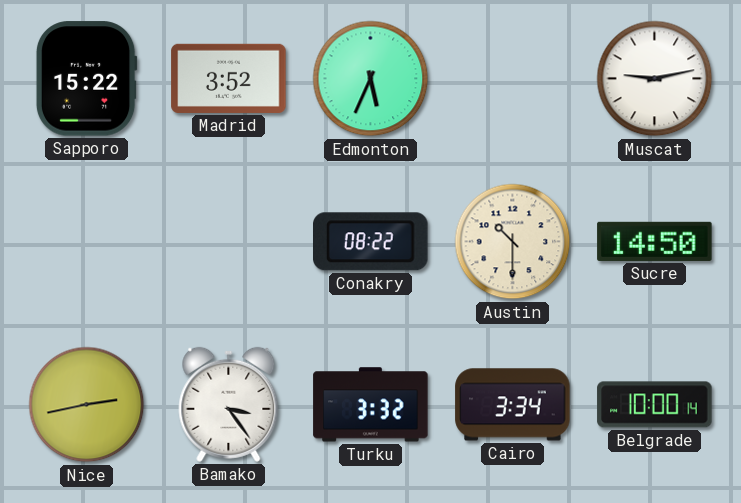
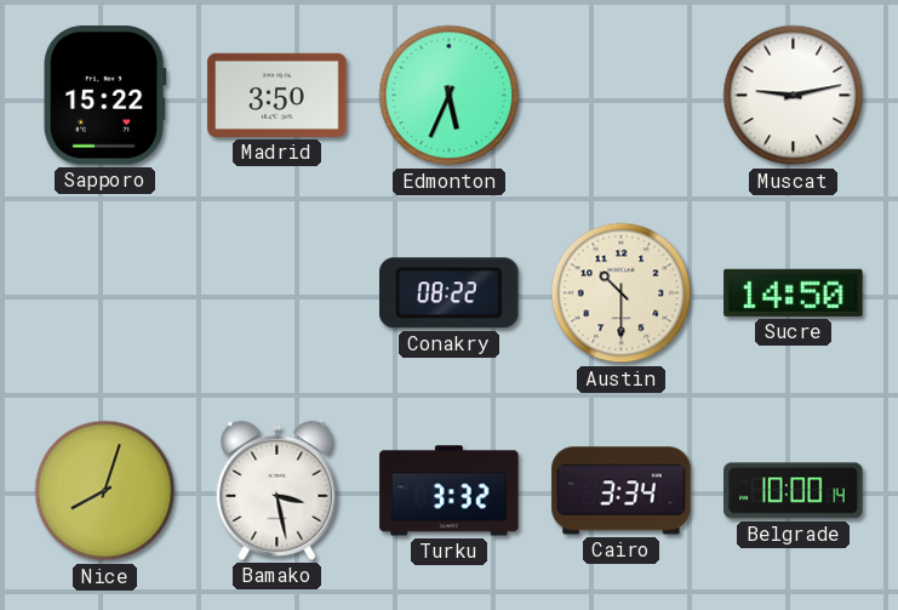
Madrid: 3:52 -> 3:50
Nice: 2:43 -> 8:03
Bamako: 3:24 -> 3:28
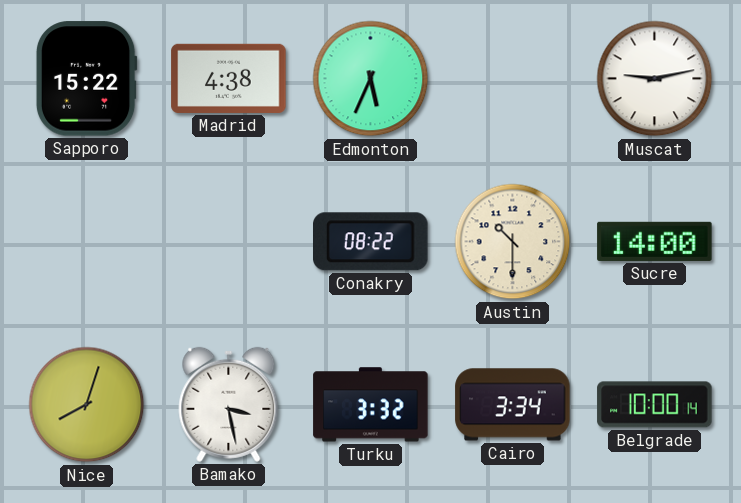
Madrid: 3:50 -> 4:38
Sucre: 14:50 -> 14:00
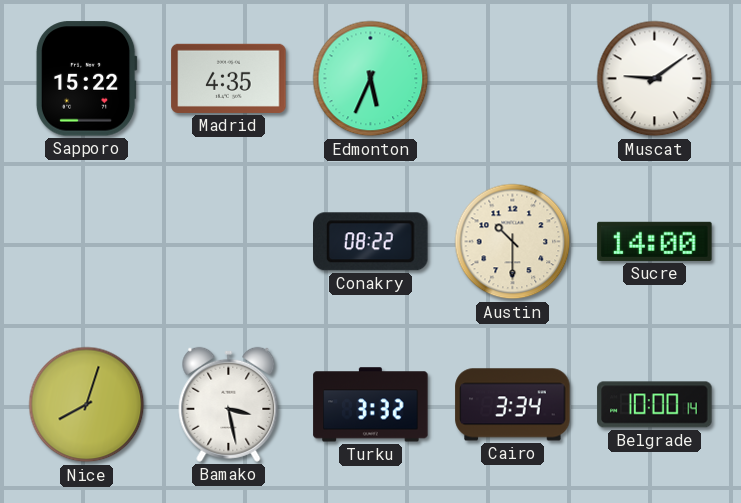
Madrid: 4:38 -> 4:35
Muscat: 9:13 -> 9:09
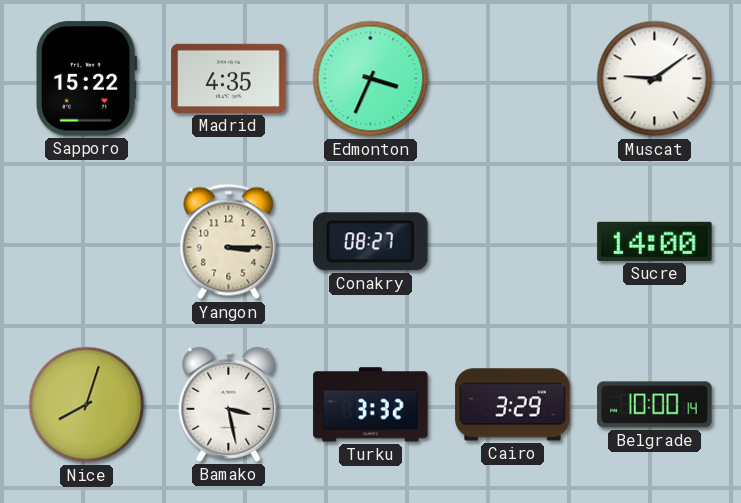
Edmonton: 5:34 -> 3:34
Yangon: none -> 3:15
Conakry: 08:22 -> 08:27
Austin: 10:30 -> none
Cairo: 3:34 -> 3:29
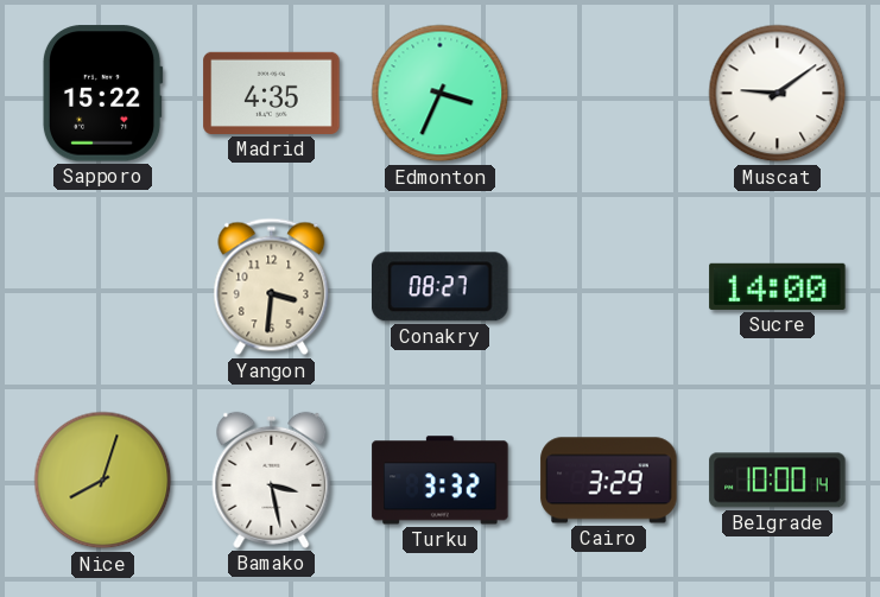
Yangon: 3:15 -> 3:31
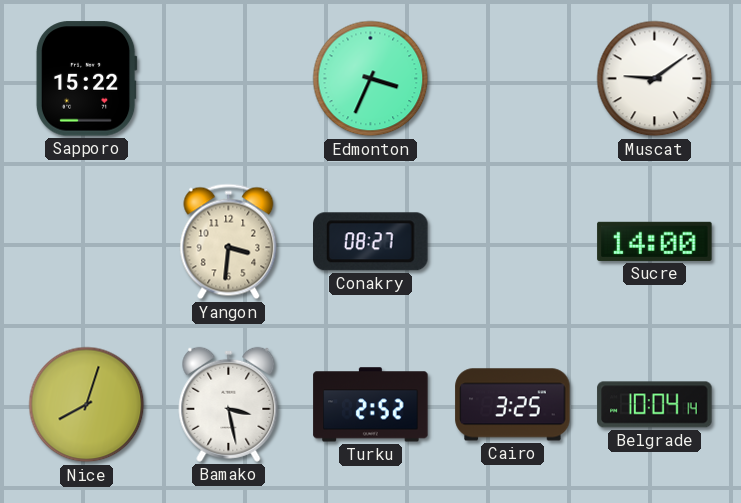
Madrid: 4:35 -> none
Turku: 3:32 -> 2:52
Cairo: 3:29 -> 3:25
Belgrade: 10:00 -> 10:04
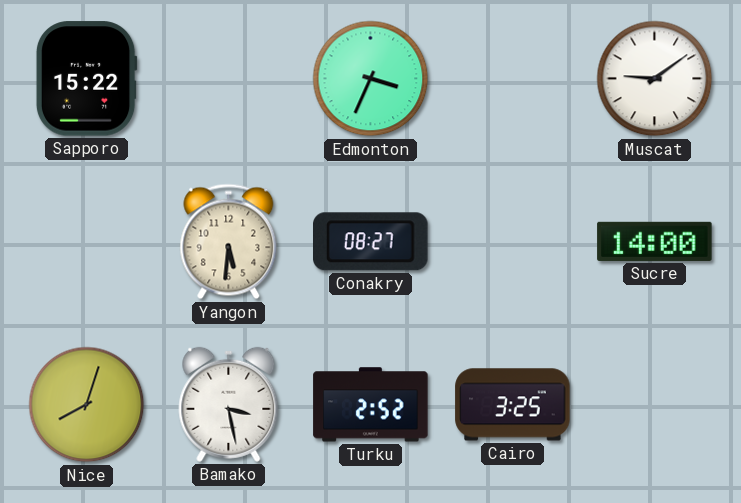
Yangon: 3:31 -> 5:31
Belgrade: 10:04 -> none
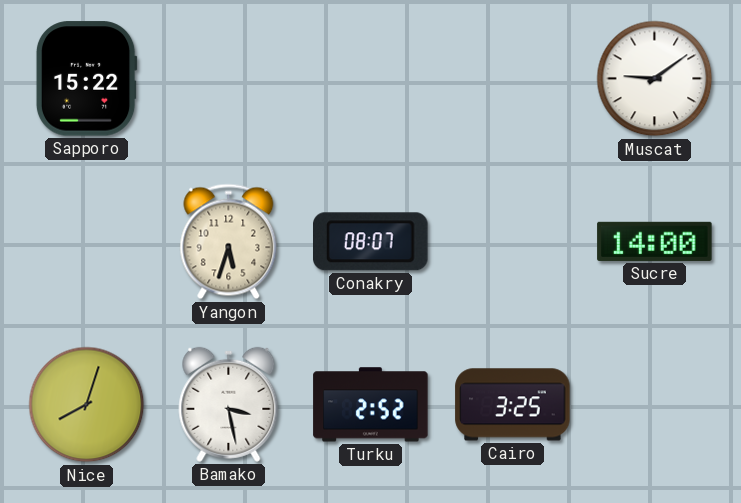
Edmonton: 3:34 -> none
Yangon: 5:31 -> 5:33
Conakry: 08:27 -> 08:07
